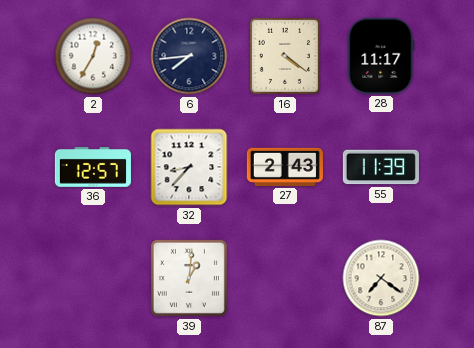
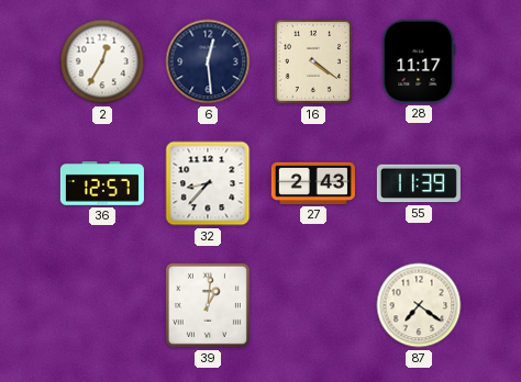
6: 7:44 -> 12:29
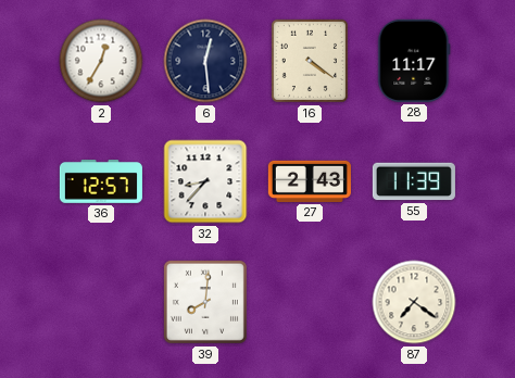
39: 1:01 -> 8:01
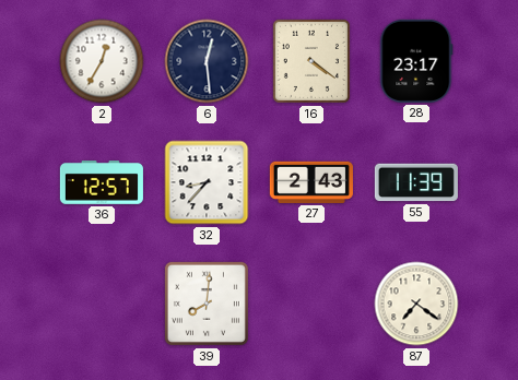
28: 11:17 -> 23:17
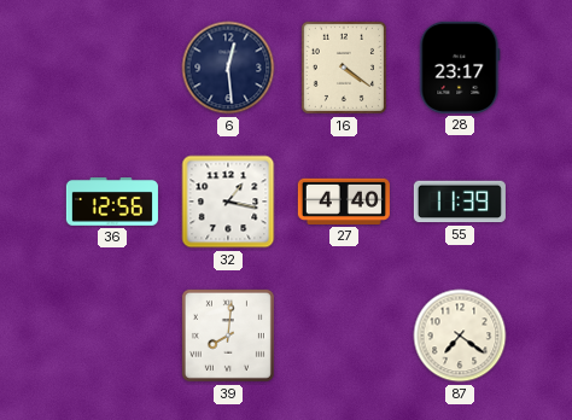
2: 12:35 -> none
36: 12:57 -> 12:56
32: 8:37 -> 1:17
27: 2:43 -> 4:40
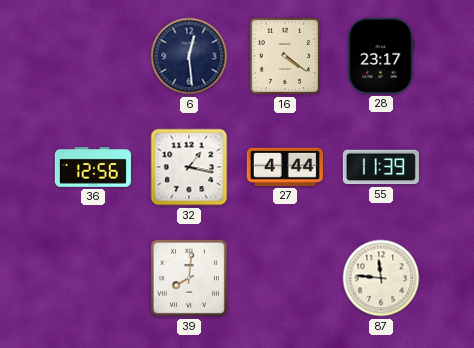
27: 4:40 -> 4:44
87: 7:21 -> 11:46
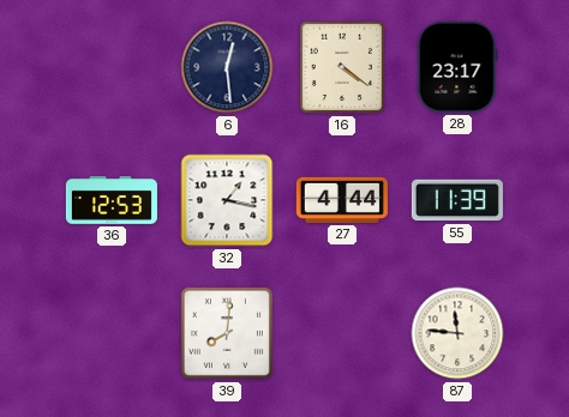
36: 12:56 -> 12:53
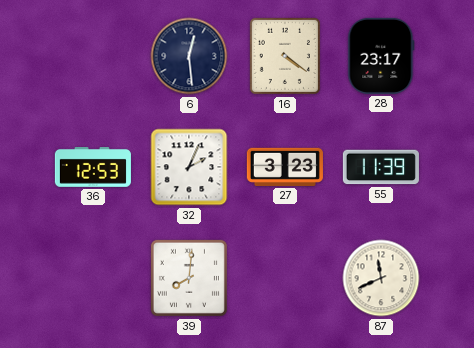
32: 1:17 -> 2:04
27: 4:44 -> 3:23
87: 11:46 -> 11:41
